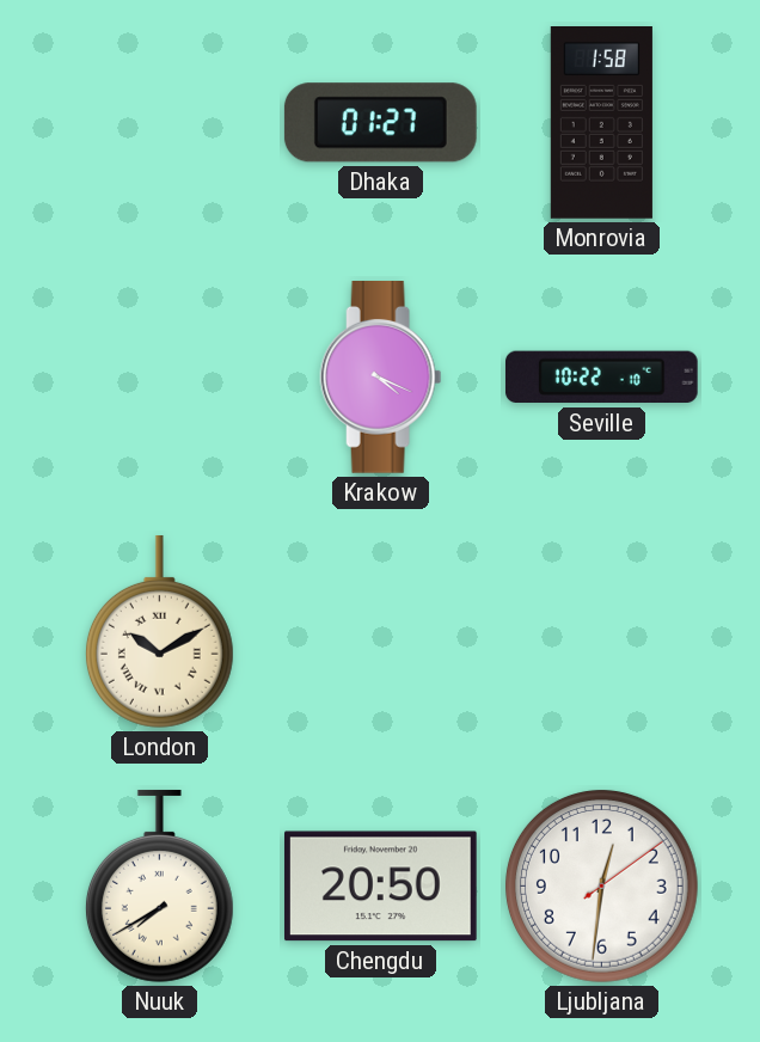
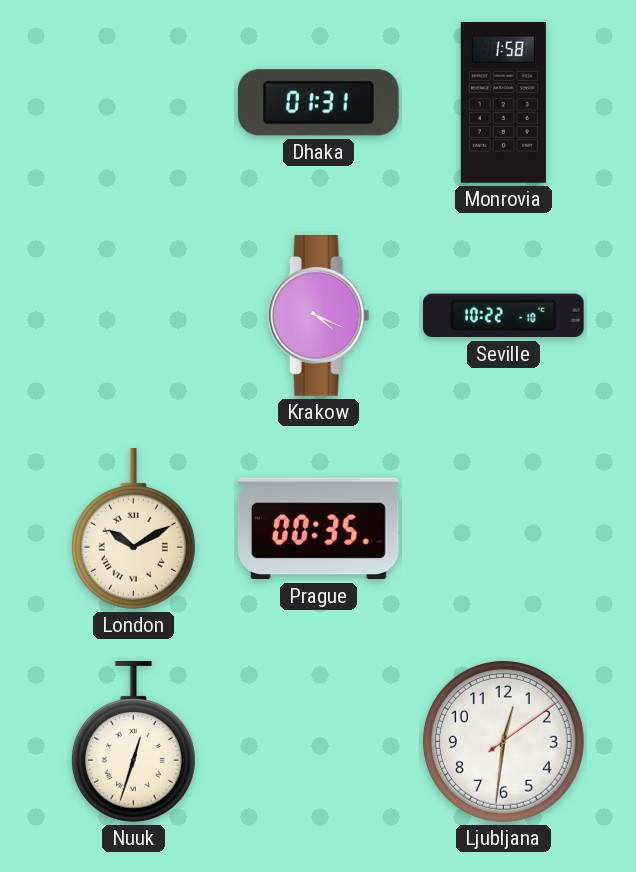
Dhaka: 01:27 -> 01:31
Prague: none -> 00:35
Nuuk: 7:40 -> 12:33
Chengdu: 20:50 -> none
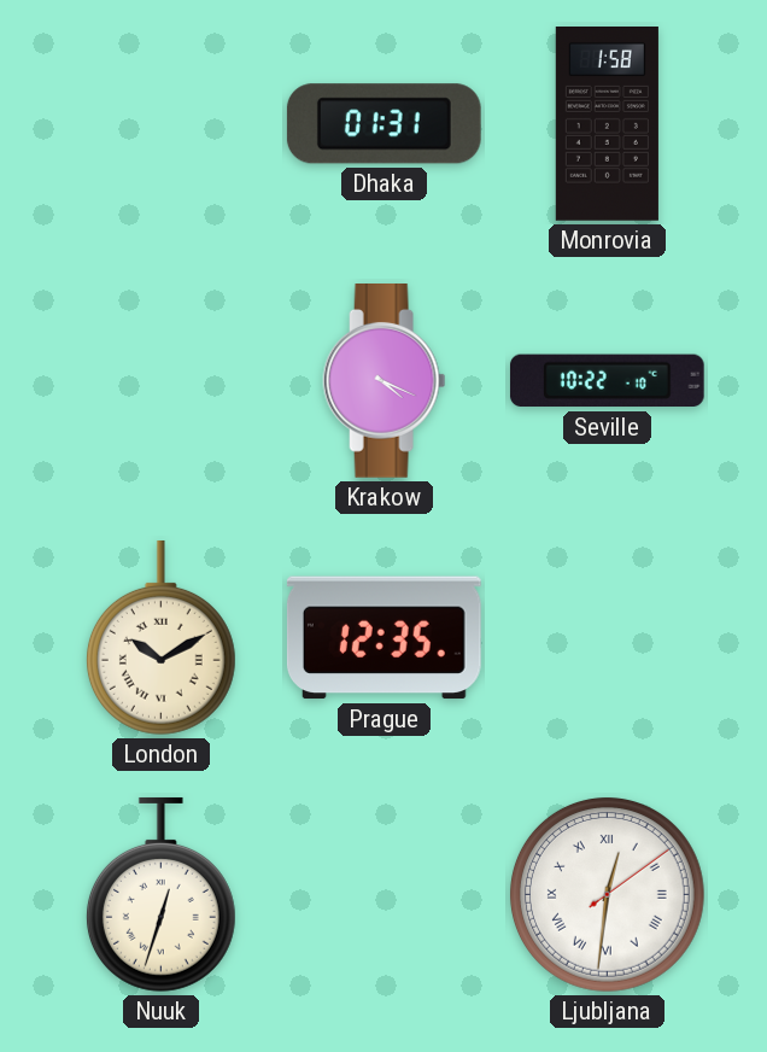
Prague: 00:35 -> 12:35
Ljubljana numerals: Arabic -> Roman
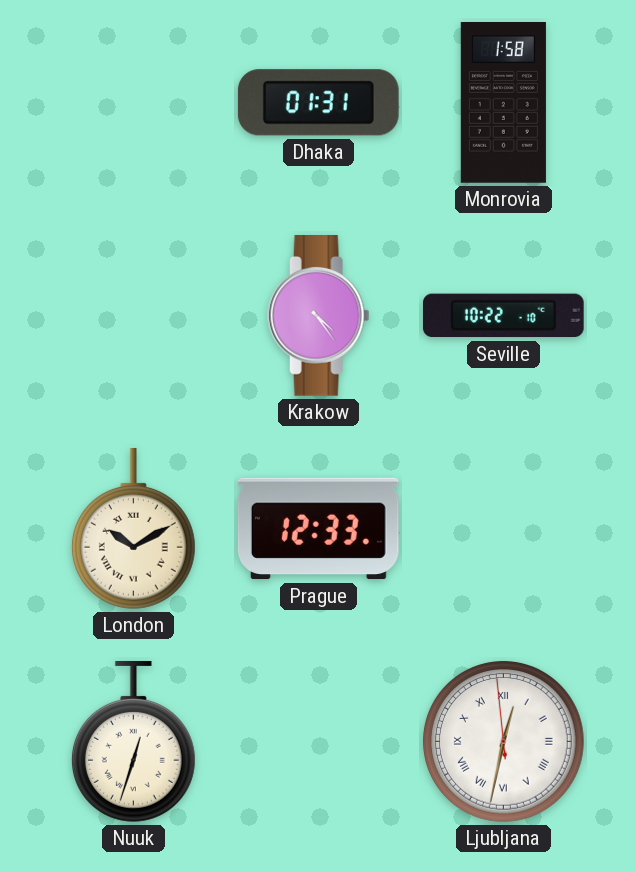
Krakow: 4:19 -> 4:24
Prague: 12:35 -> 12:33
Ljubljana: 12:31:09 -> 12:31:59
